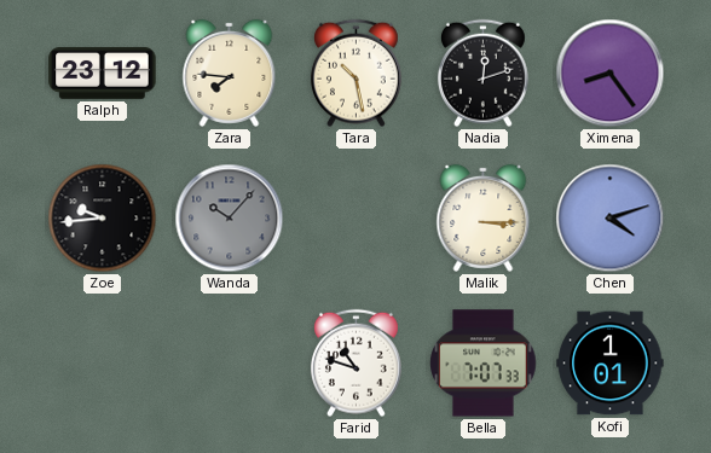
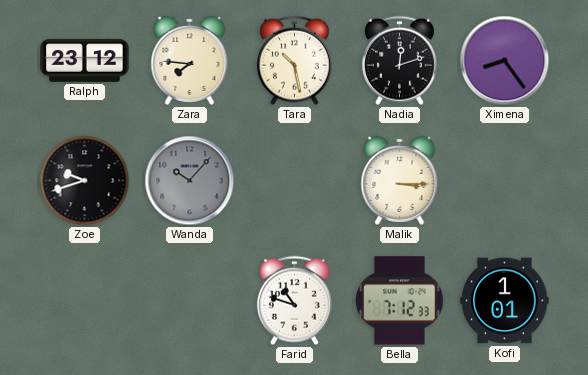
Zoe: 9:44 -> 9:42
Chen: 4:12 -> none
Bella: 7:07 -> 7:12
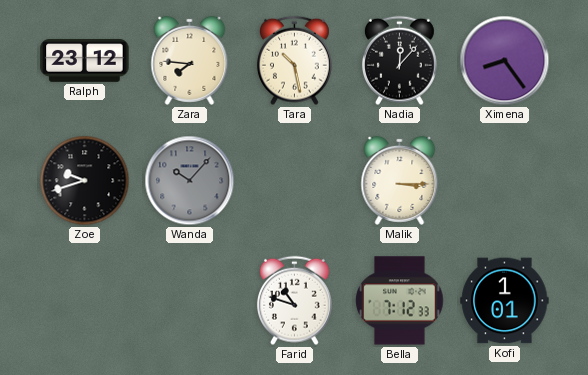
Nadia: 12:12 -> 12:07
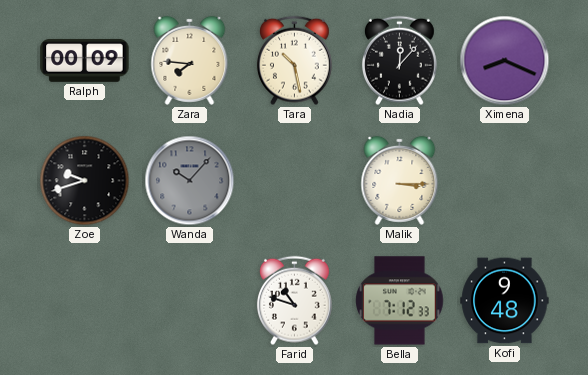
Ralph: 23:12 -> 00:09
Ximena: 8:24 -> 8:19
Kofi: 1:01 -> 9:48
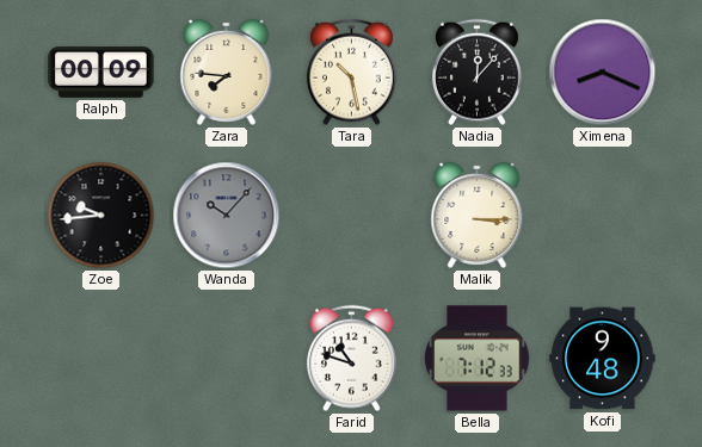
Zoe: 9:42 -> 9:44
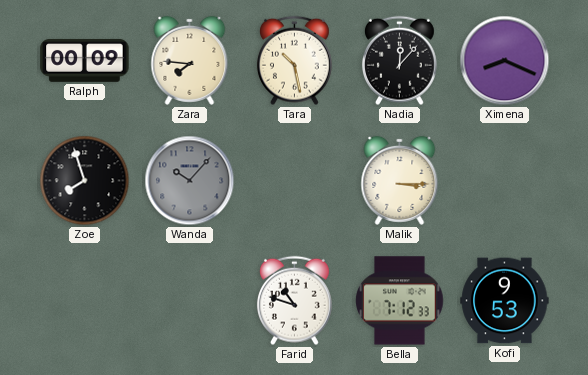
Zoe: 9:44 -> 7:57
Kofi: 9:48 -> 9:53
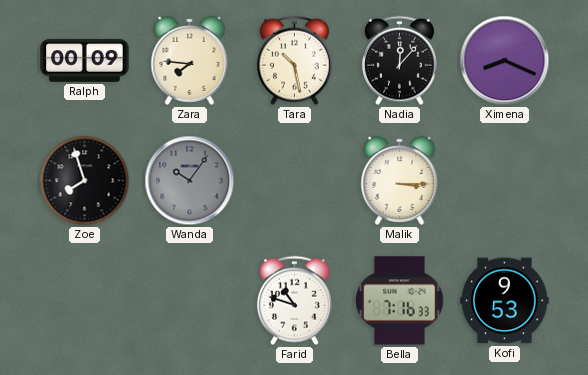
Wanda: 10:07 -> 10:06
Bella: 7:12 -> 7:16
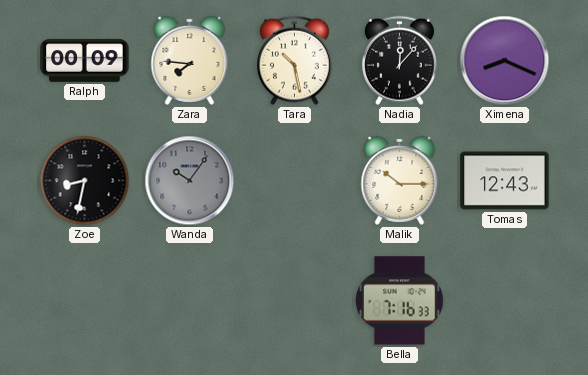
Zoe: 7:57 -> 8:32
Malik: 3:15 -> 10:15
Tomas: none -> 12:43
Farid: 10:48 -> none
Kofi: 9:53 -> none
